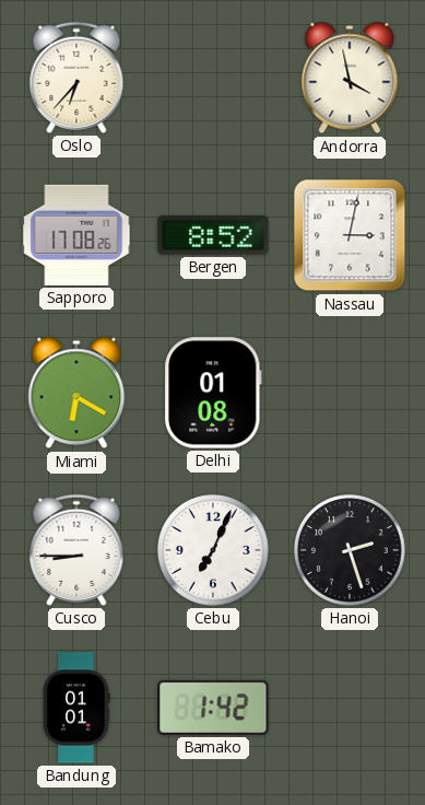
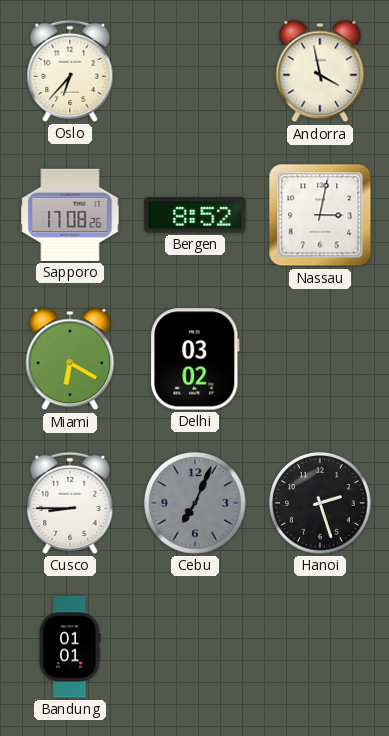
Delhi: 01:08 -> 03:02
Cebu dial: white -> grey
Bamako: 1:42 -> none
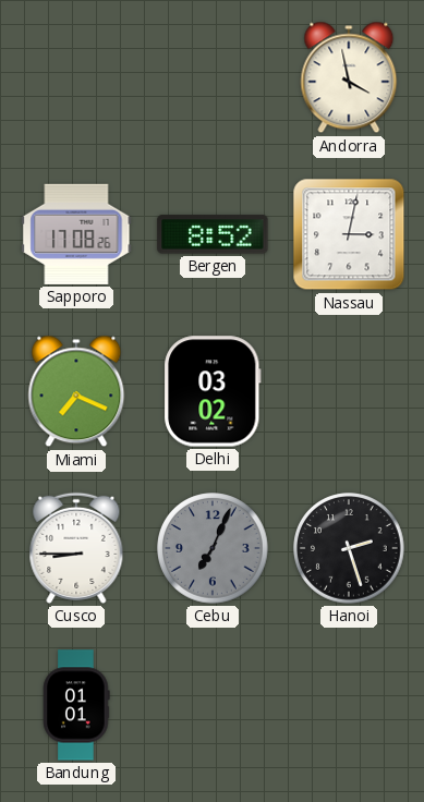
Oslo: 6:37 -> none
Miami: 6:20 -> 7:19
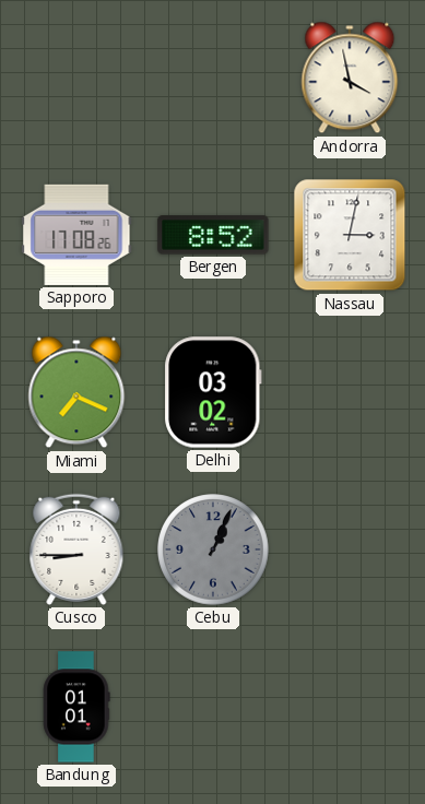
Cebu: 7:04 -> 1:04
Hanoi: 2:27 -> none
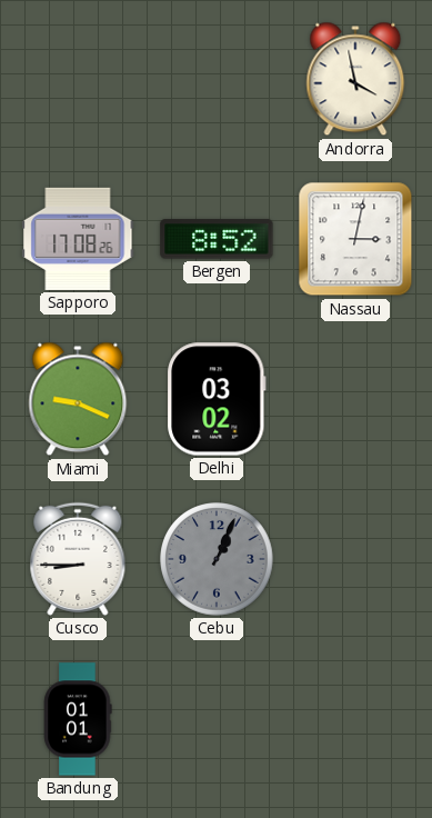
Miami: 7:19 -> 9:19
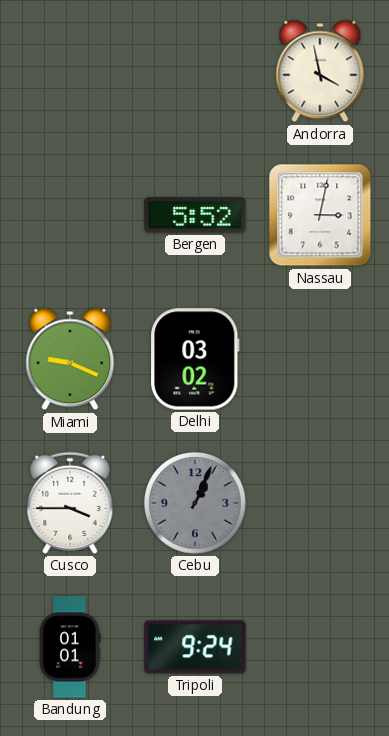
Sapporo: 17:08 -> none
Bergen: 8:52 -> 5:52
Cusco: 8:45 -> 3:45
Tripoli: none -> 9:24
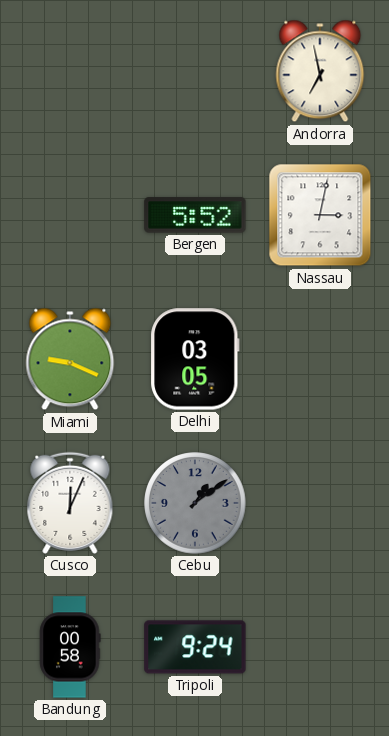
Andorra: 3:58 -> 6:58
Delhi: 03:02 -> 03:05
Cusco: 3:45 -> 12:04
Cebu: 1:04 -> 1:09
Bandung: 01:01 -> 00:58
